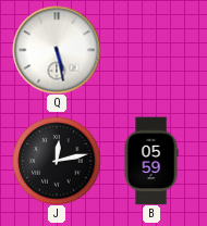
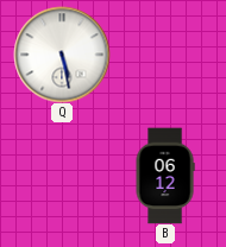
J: 12:13 -> none
B: 05:59 -> 06:12
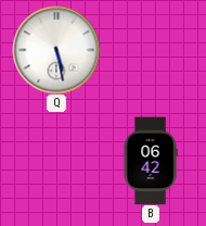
B: 06:12 -> 06:42
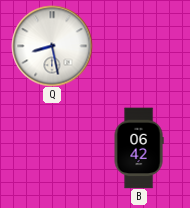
Q: 5:28 -> 8:28
